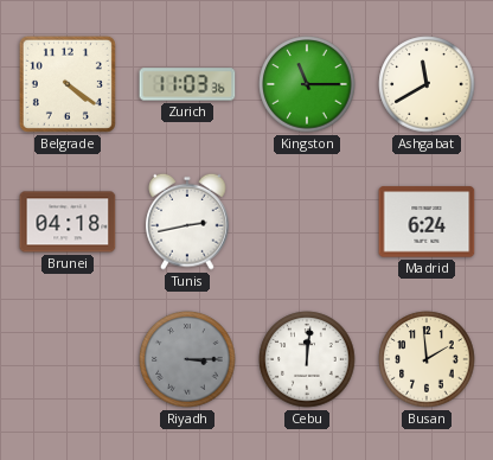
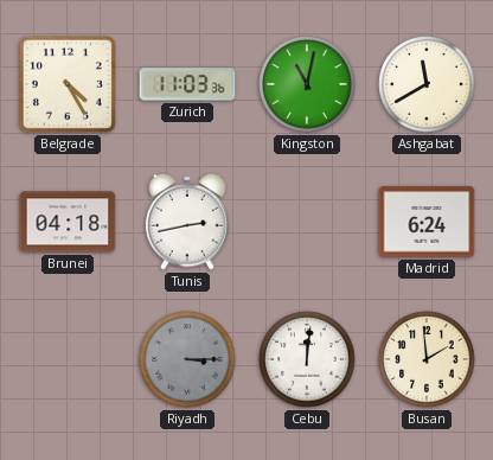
Belgrade: 4:21 -> 4:25
Kingston: 11:15 -> 11:02
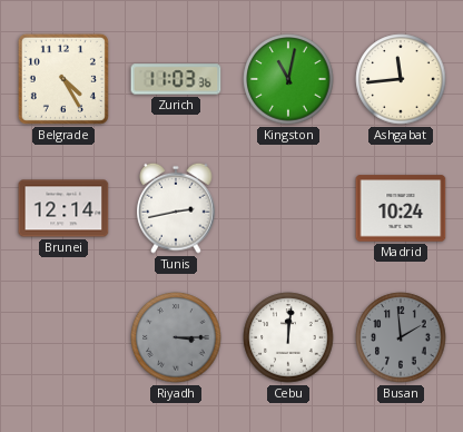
Ashgabat: 11:40 -> 11:44
Brunei: 04:18 -> 12:14
Madrid: 6:24 -> 10:24
Busan dial: cream -> grey
